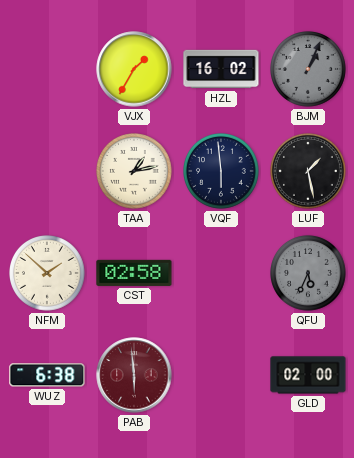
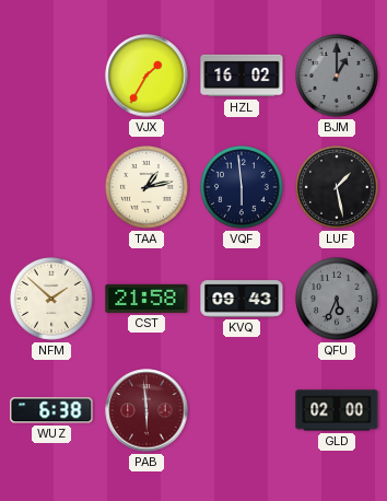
BJM: 1:04 -> 1:00
CST: 02:58 -> 21:58
KVQ: none -> 09:43
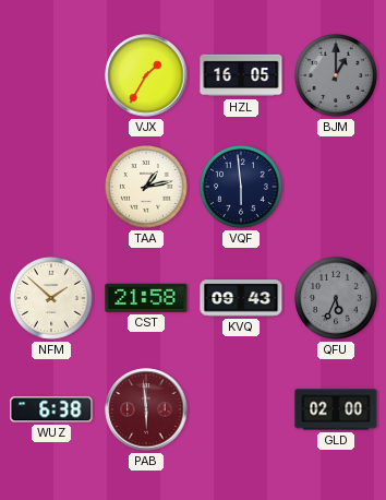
HZL: 16:02 -> 16:05
LUF: 1:28 -> none
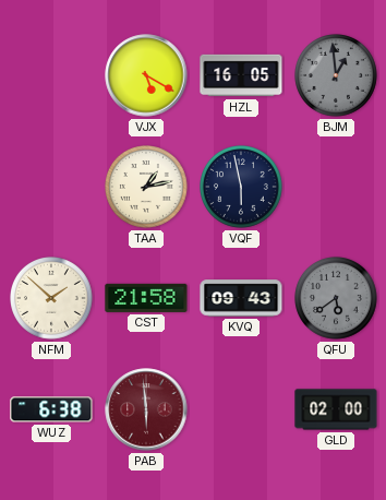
VJX: 1:35 -> 5:20
BJM: 1:00 -> 12:59
VQF: 5:59 -> 5:58
QFU: 5:34 -> 5:39
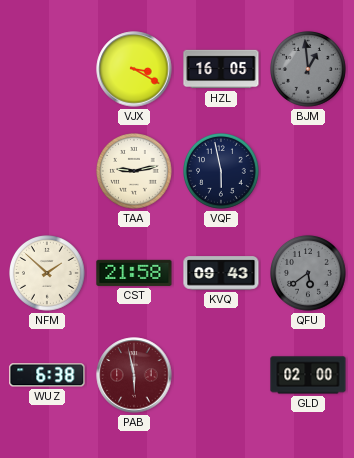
VJX: 5:20 -> 3:20
TAA: 1:13 -> 9:13
PAB: 5:59 -> 5:58
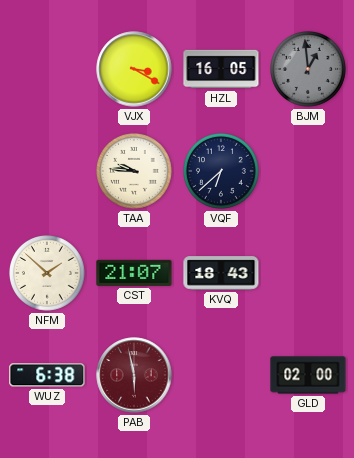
TAA: 9:13 -> 9:46
VQF: 5:58 -> 6:38
CST: 21:58 -> 21:07
KVQ: 09:43 -> 18:43
QFU: 5:39 -> none
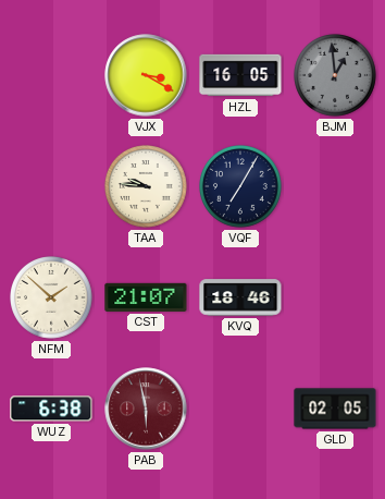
VQF: 6:38 -> 7:05
KVQ: 18:43 -> 18:46
GLD: 02:00 -> 02:05
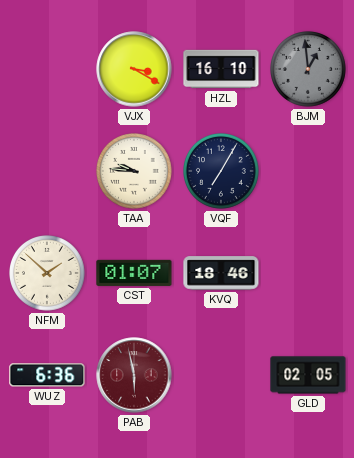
HZL: 16:05 -> 16:10
CST: 21:07 -> 01:07
WUZ: 6:38 -> 6:36
